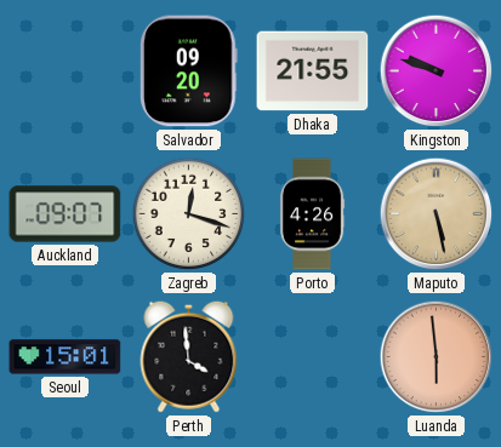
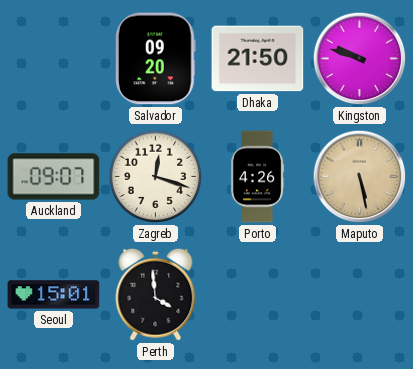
Dhaka: 21:55 -> 21:50
Luanda: 5:59 -> none
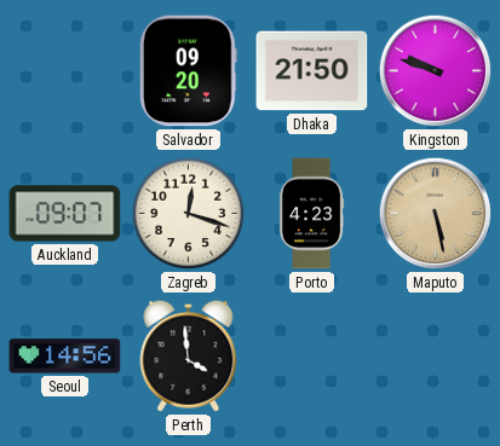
Porto: 4:26 -> 4:23
Seoul: 15:01 -> 14:56
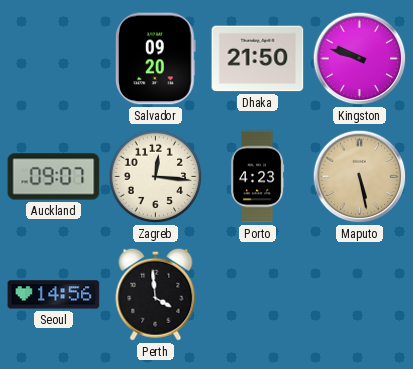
Zagreb: 12:18 -> 12:16
